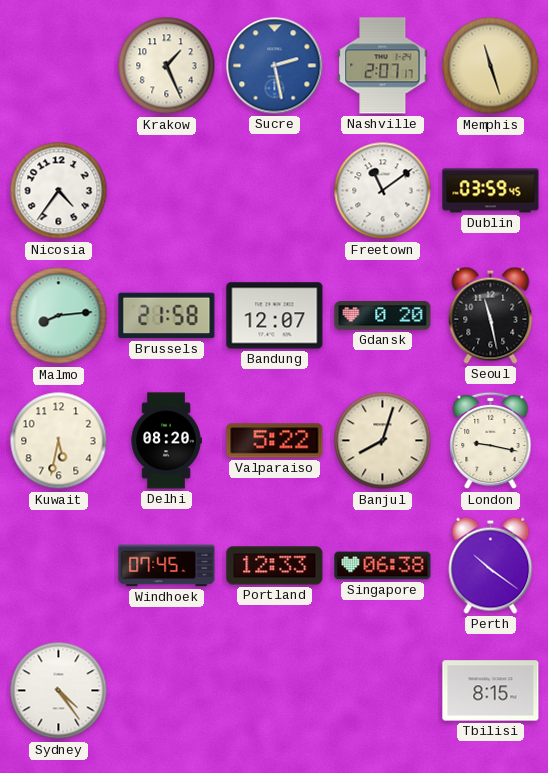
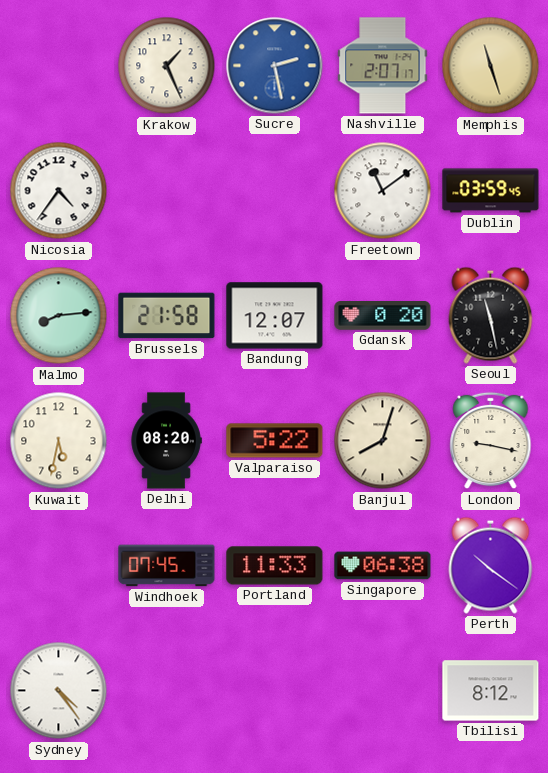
Portland: 12:33 -> 11:33
Tbilisi: 8:15 -> 8:12
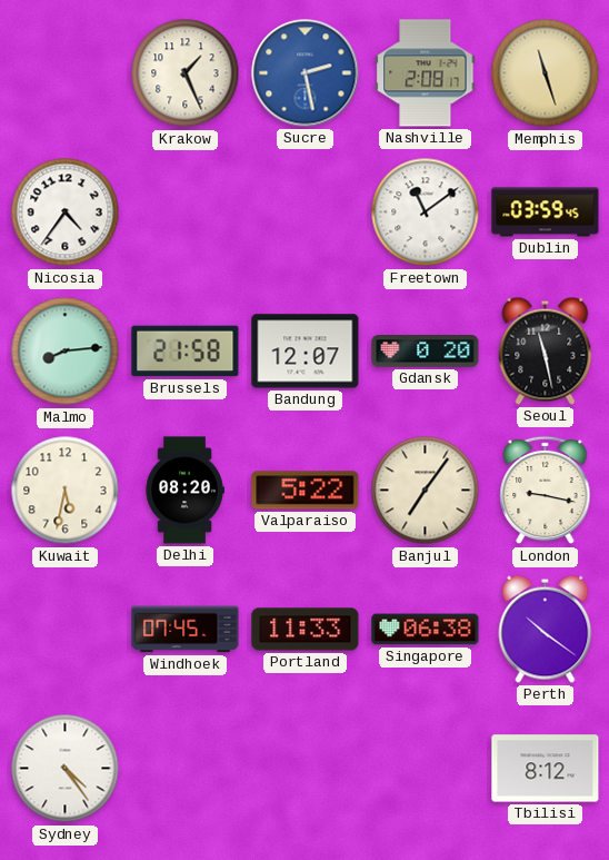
Nashville: 2:07 -> 2:08
Banjul: 8:03 -> 7:06
